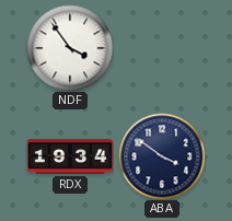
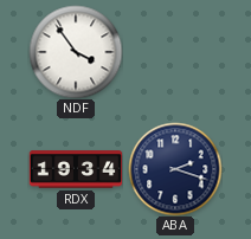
ABA: 3:51 -> 2:18
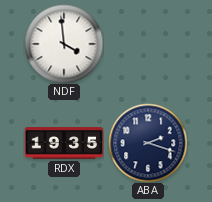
NDF: 3:54 -> 3:59
RDX: 19:34 -> 19:35
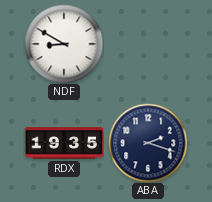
NDF: 3:59 -> 8:50
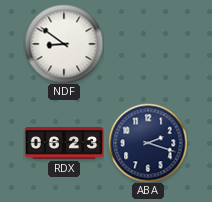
NDF: 8:50 -> 8:51
RDX: 19:35 -> 06:23
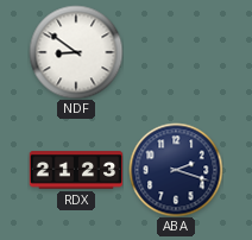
RDX: 06:23 -> 21:23
